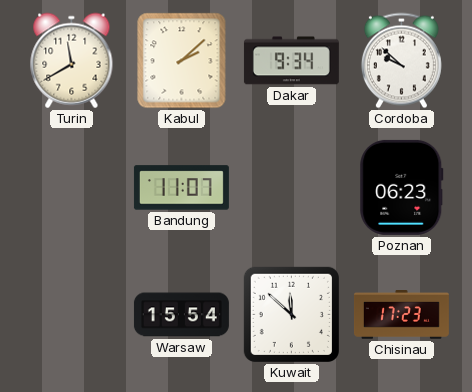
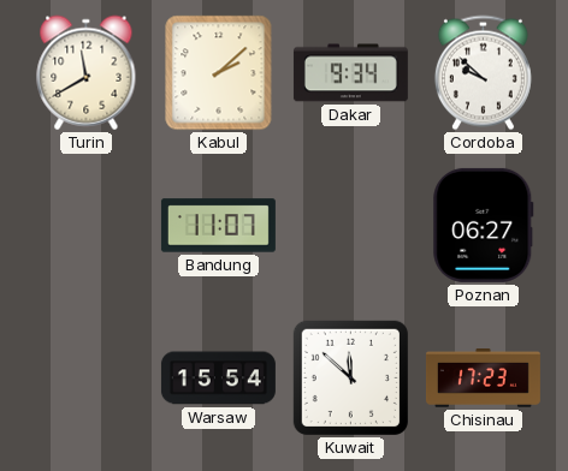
Poznan: 06:23 -> 06:27
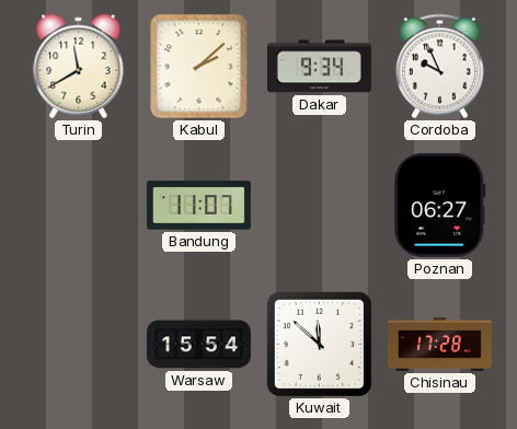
Cordoba: 9:52 -> 9:56
Chisinau: 17:23 -> 17:28
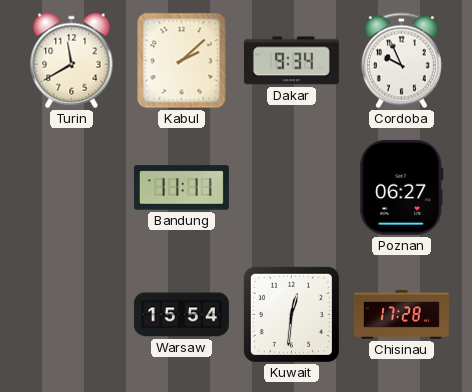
Bandung: 11:07 -> 11:11
Kuwait: 11:52 -> 12:31
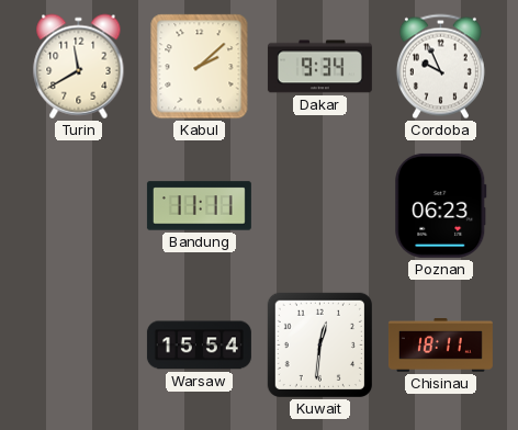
Poznan: 06:27 -> 06:23
Chisinau: 17:28 -> 18:11
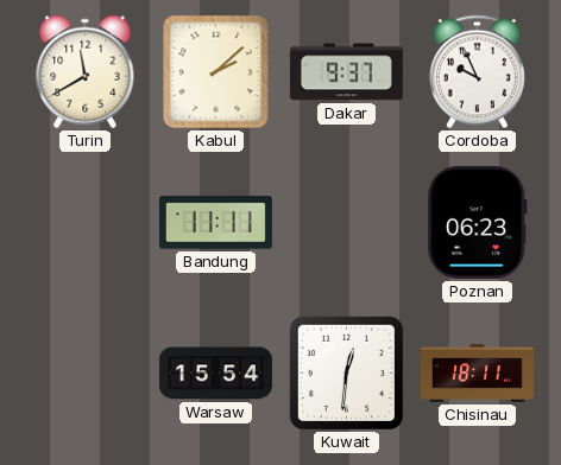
Dakar: 9:34 -> 9:37
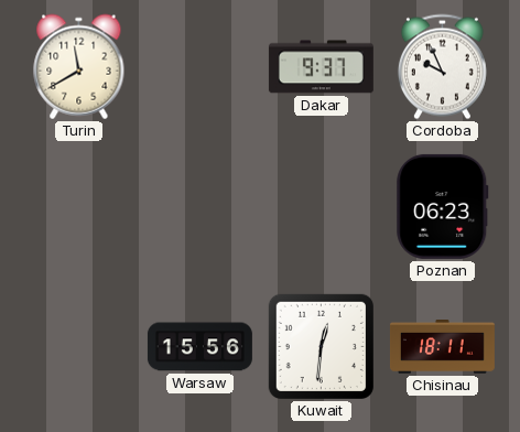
Kabul: 2:08 -> none
Bandung: 11:11 -> none
Warsaw: 15:54 -> 15:56
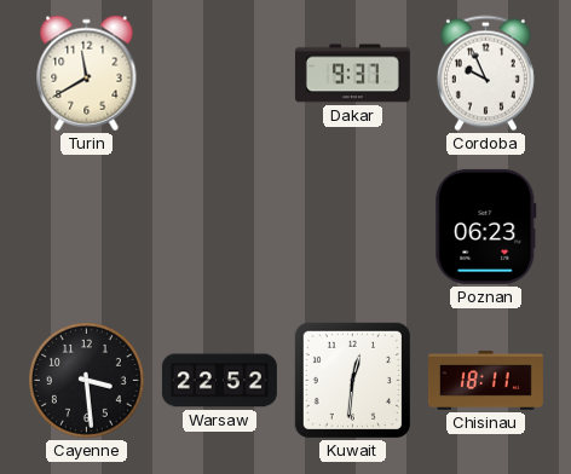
Cayenne: none -> 3:29
Warsaw: 15:56 -> 22:52
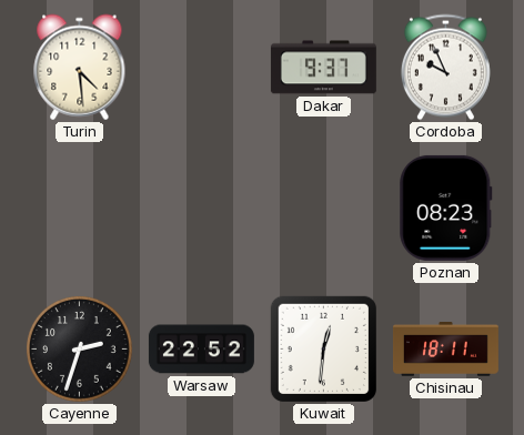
Turin: 11:40 -> 4:29
Poznan: 06:23 -> 08:23
Cayenne: 3:29 -> 2:33
